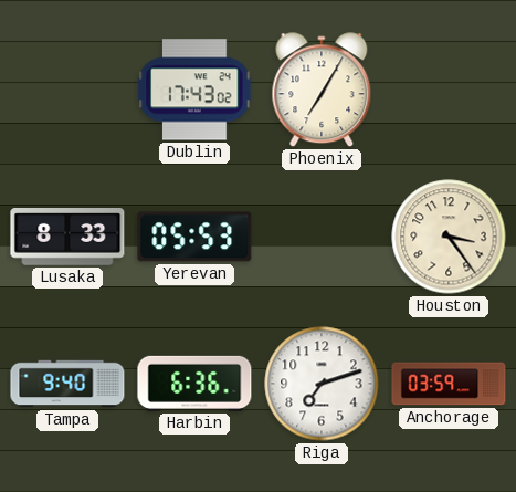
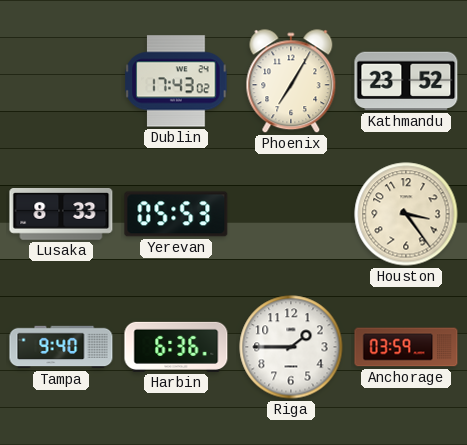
Kathmandu: none -> 23:52
Riga: 7:12 -> 1:45
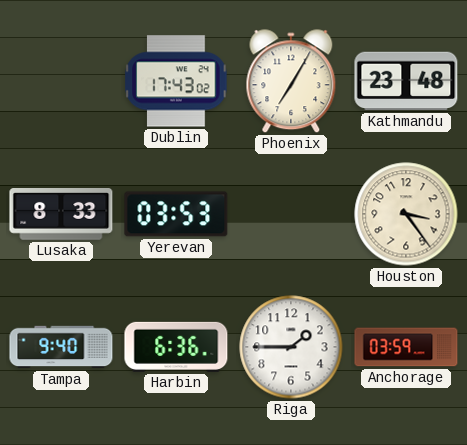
Kathmandu: 23:52 -> 23:48
Yerevan: 05:53 -> 03:53
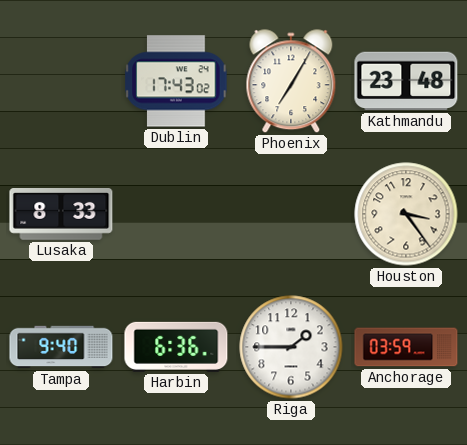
Yerevan: 03:53 -> none
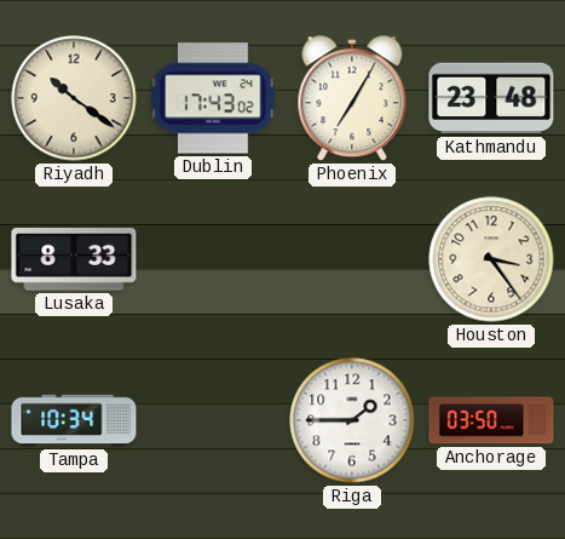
Riyadh: none -> 10:21
Tampa: 9:40 -> 10:34
Harbin: 6:36 -> none
Anchorage: 03:59 -> 03:50
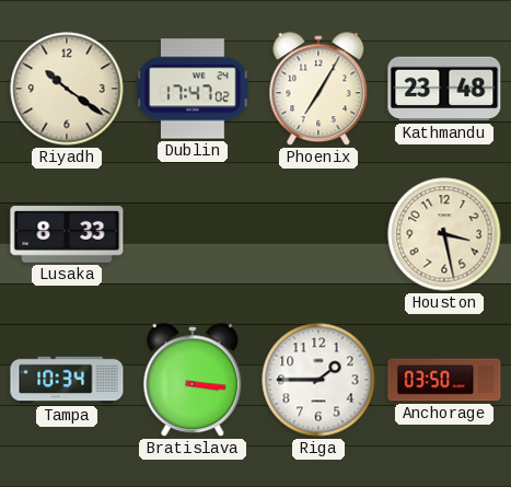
Dublin: 17:43 -> 17:47
Houston: 3:24 -> 3:28
Bratislava: none -> 3:16
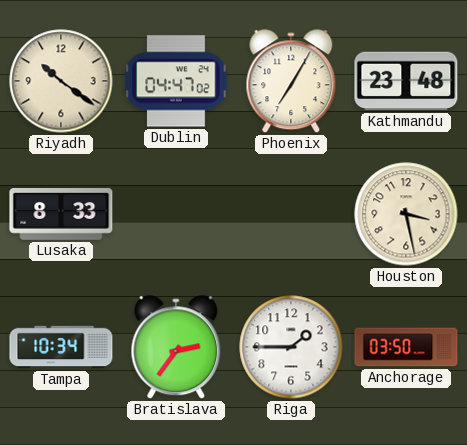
Dublin: 17:47 -> 04:47
Bratislava: 3:16 -> 2:36
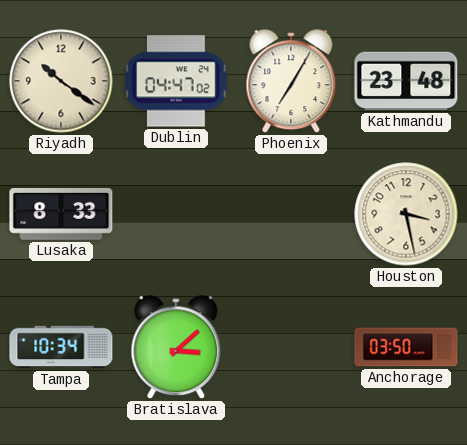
Bratislava: 2:36 -> 3:08
Riga: 1:45 -> none
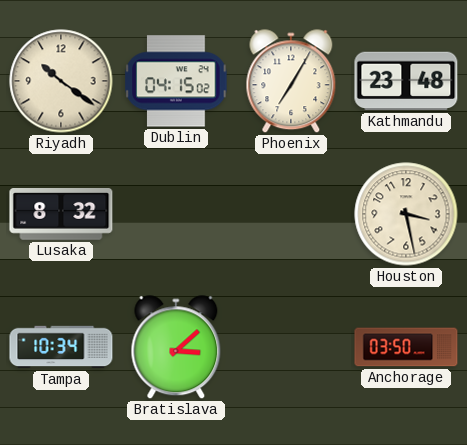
Dublin: 04:47 -> 04:15
Lusaka: 8:33 -> 8:32
